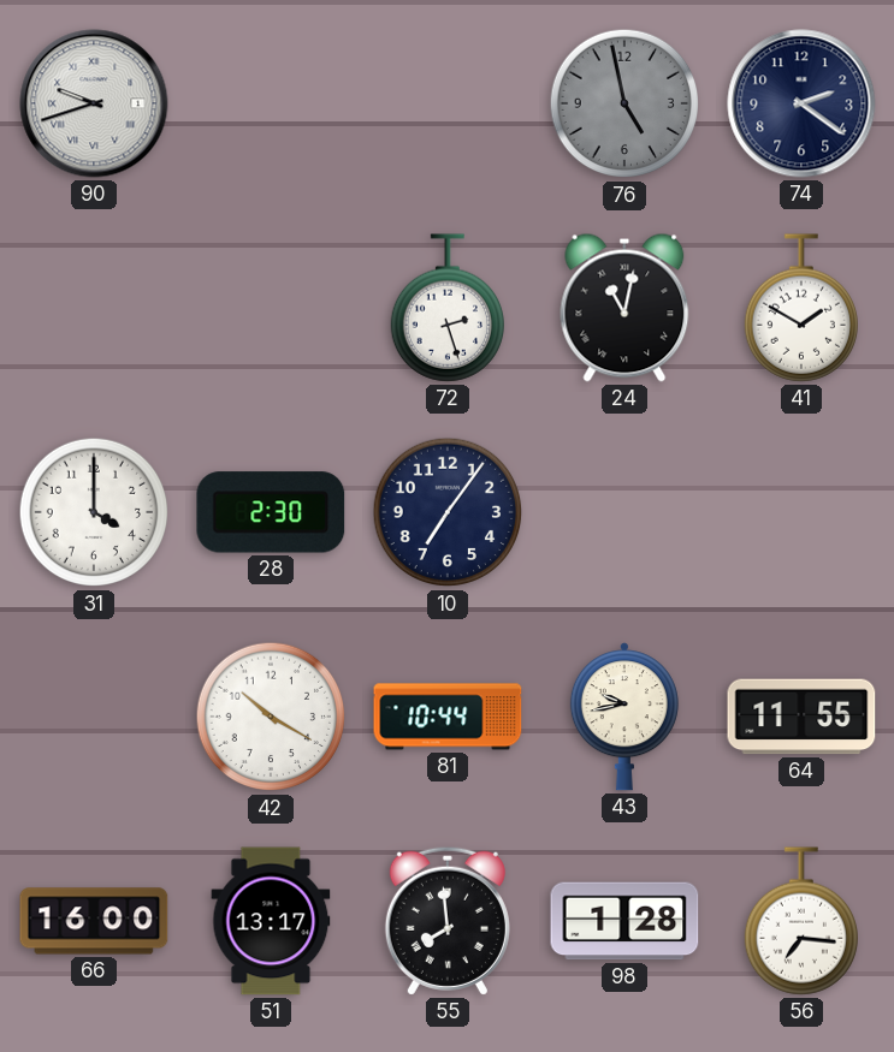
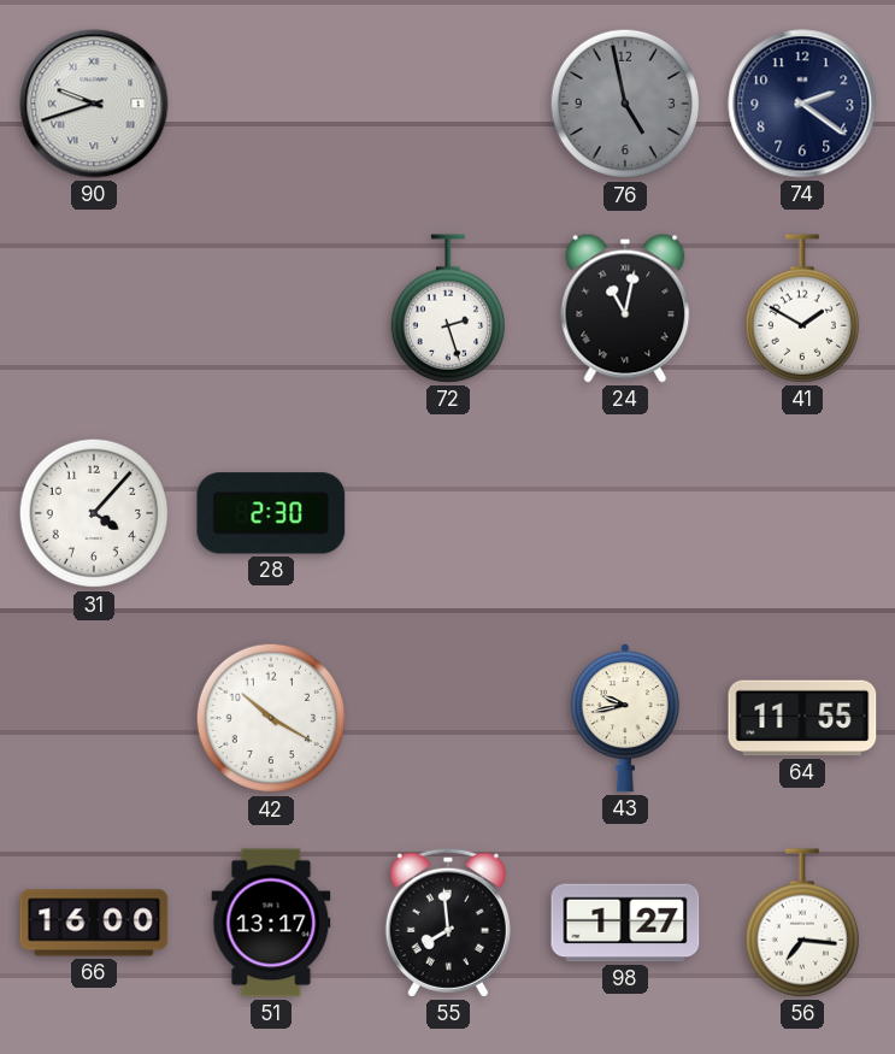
31: 4:00 -> 4:07
10: 7:06 -> none
81: 10:44 -> none
98: 1:28 -> 1:27
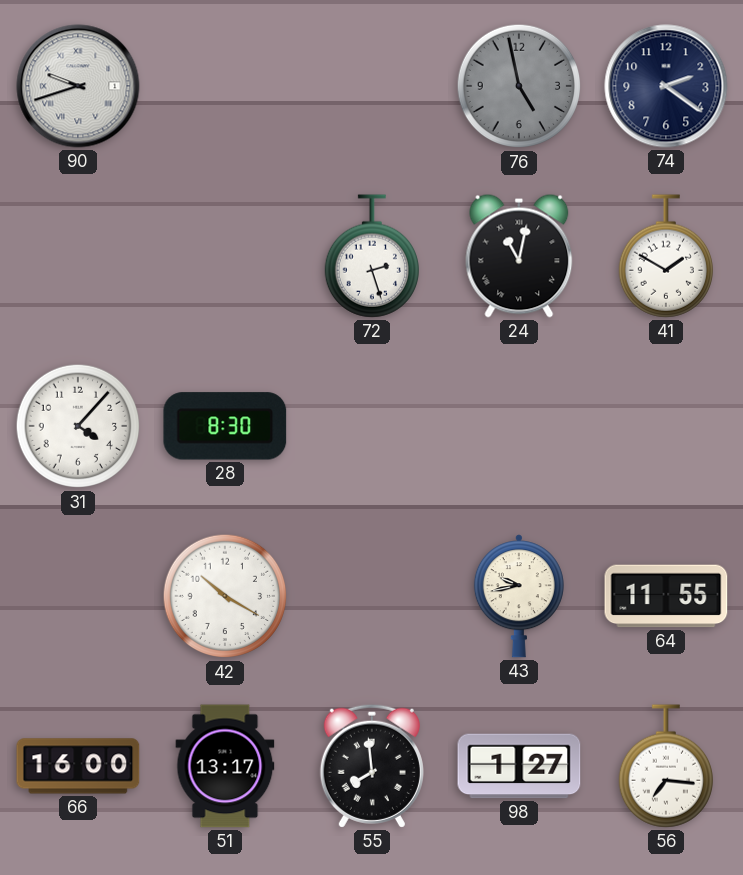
28: 2:30 -> 8:30
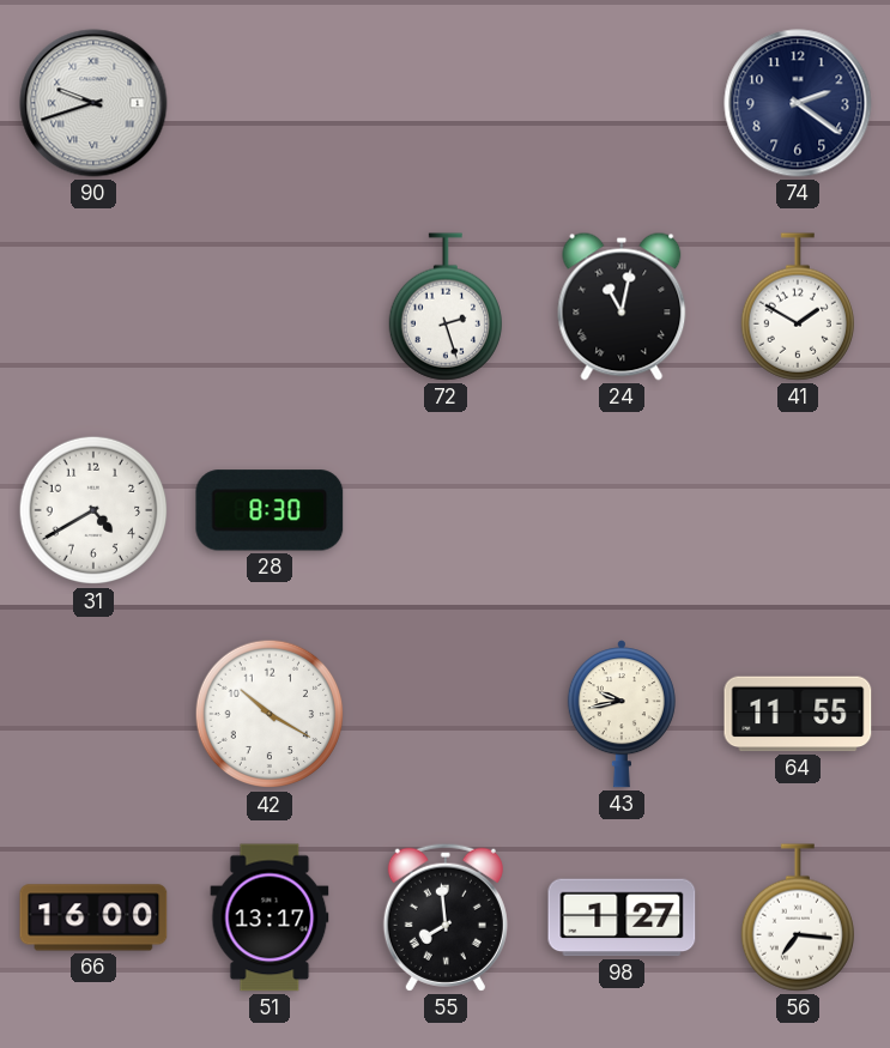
76: 4:58 -> none
31: 4:07 -> 4:40
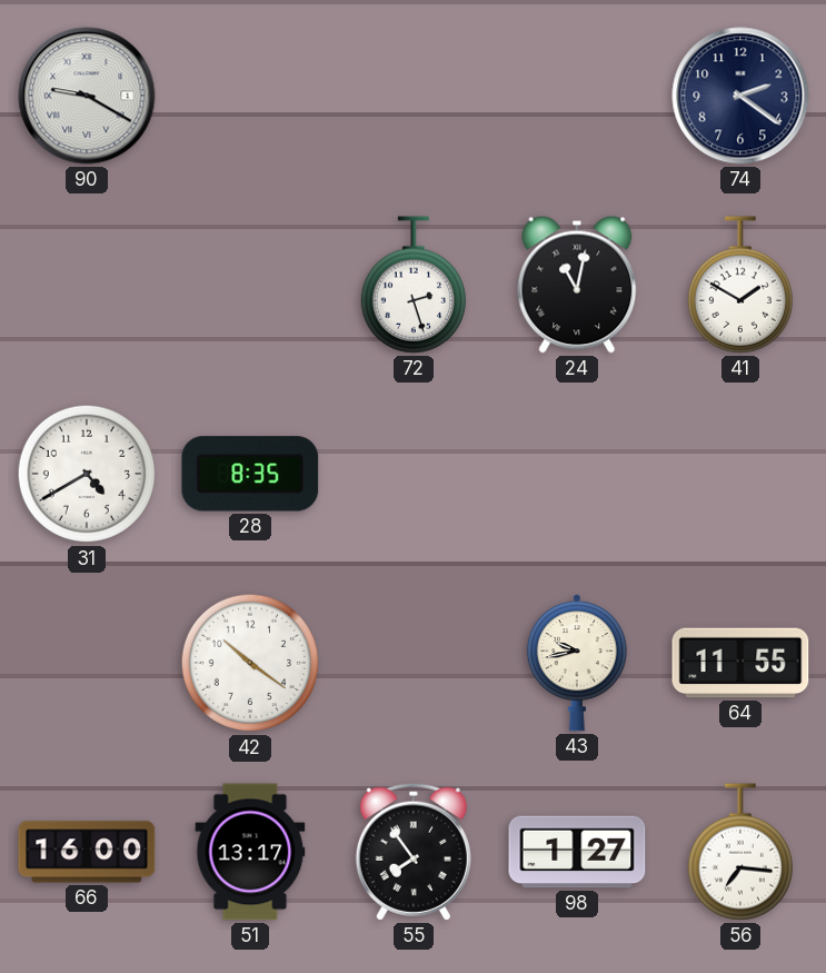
90: 9:42 -> 9:20
28: 8:30 -> 8:35
42: 10:20 -> 10:21
55: 7:59 -> 7:54
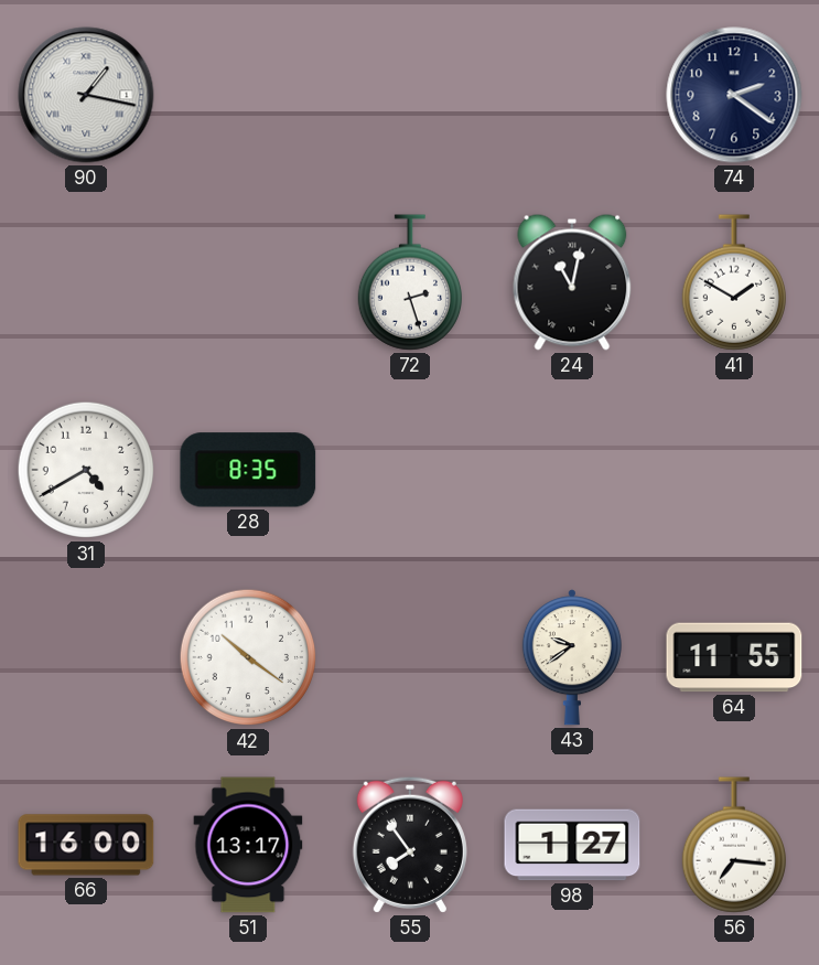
90: 9:20 -> 1:17
43: 9:43 -> 9:39
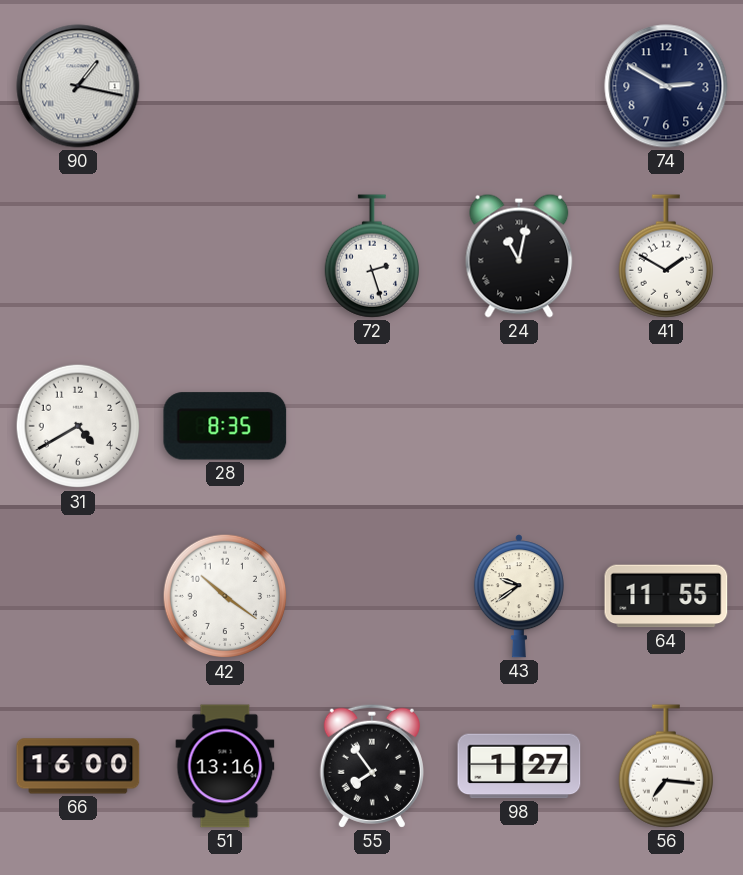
74: 2:21 -> 2:50
51: 13:17 -> 13:16
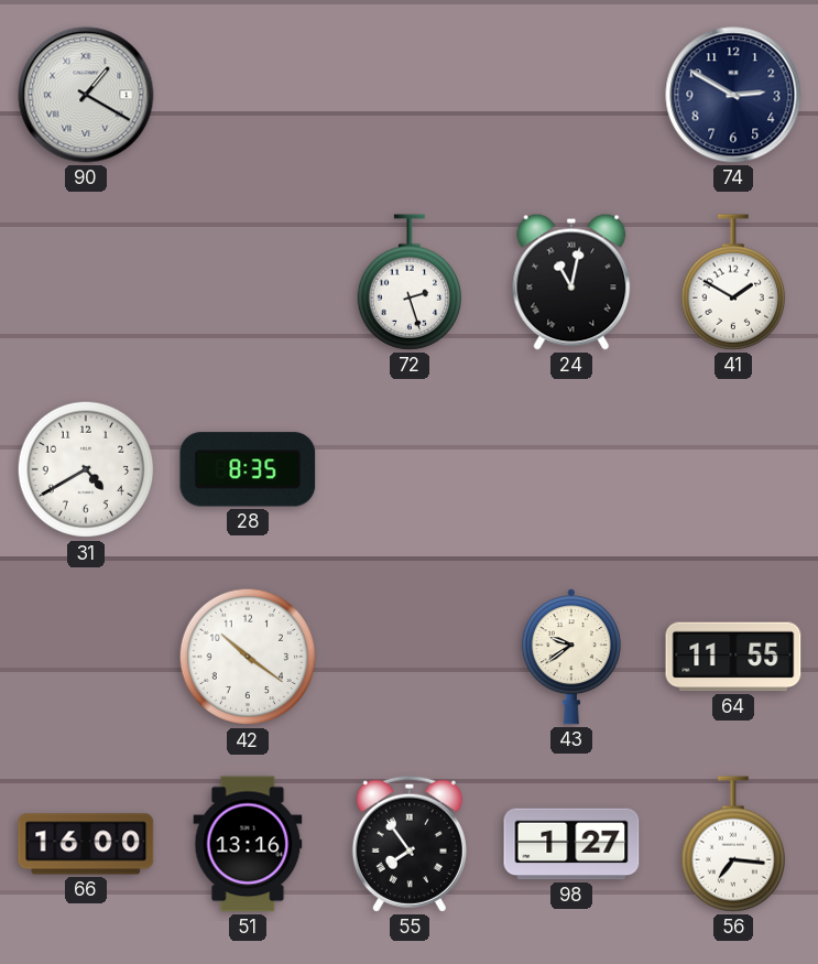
90: 1:17 -> 1:20
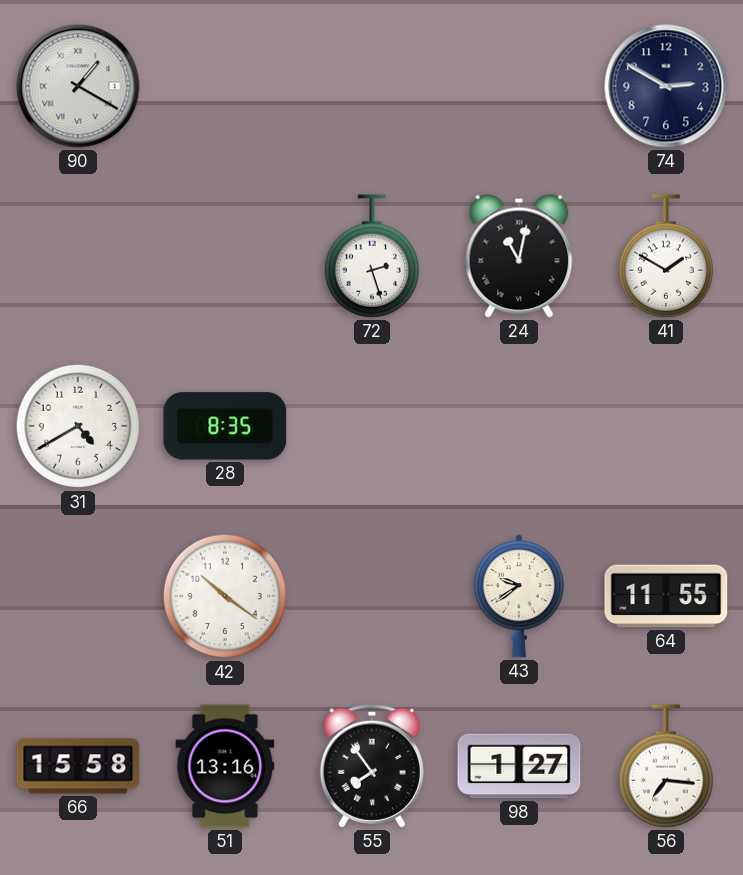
66: 16:00 -> 15:58
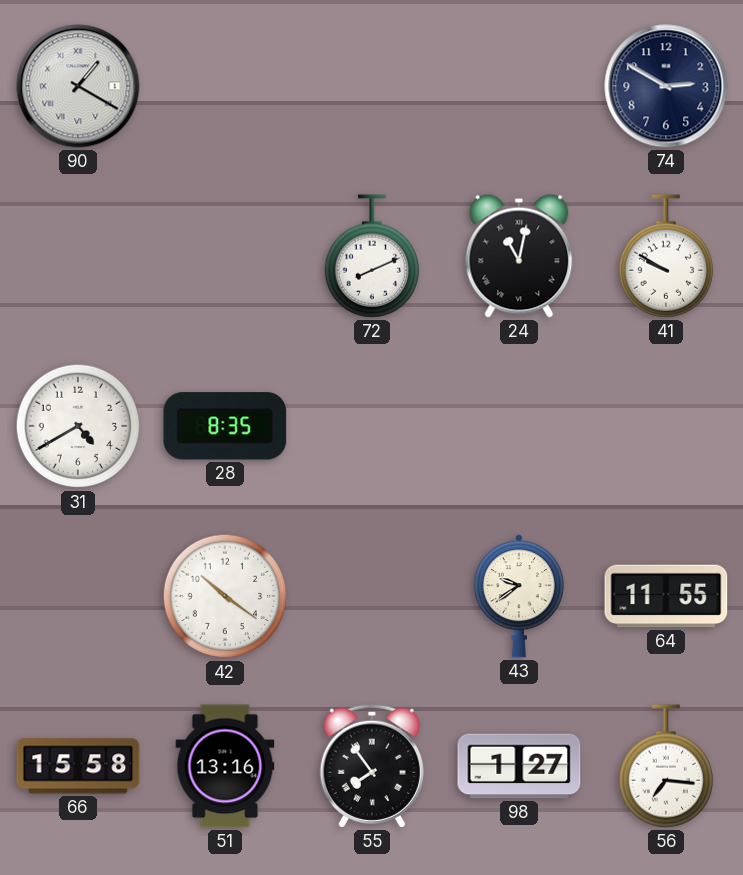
72: 2:27 -> 8:11
41: 1:50 -> 9:50
